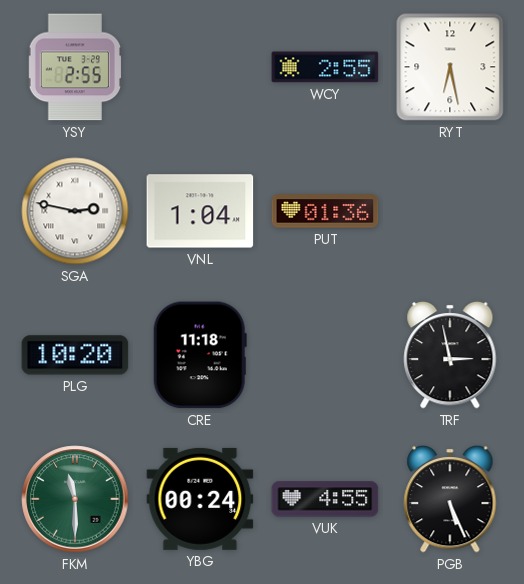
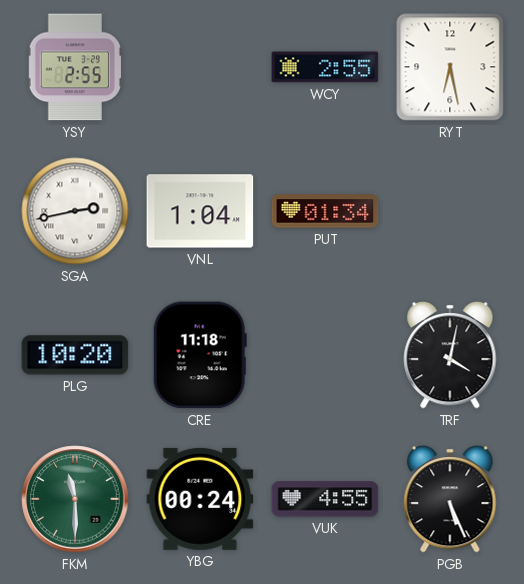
SGA: 2:47 -> 2:43
PUT: 01:36 -> 01:34
TRF: 2:58 -> 4:02
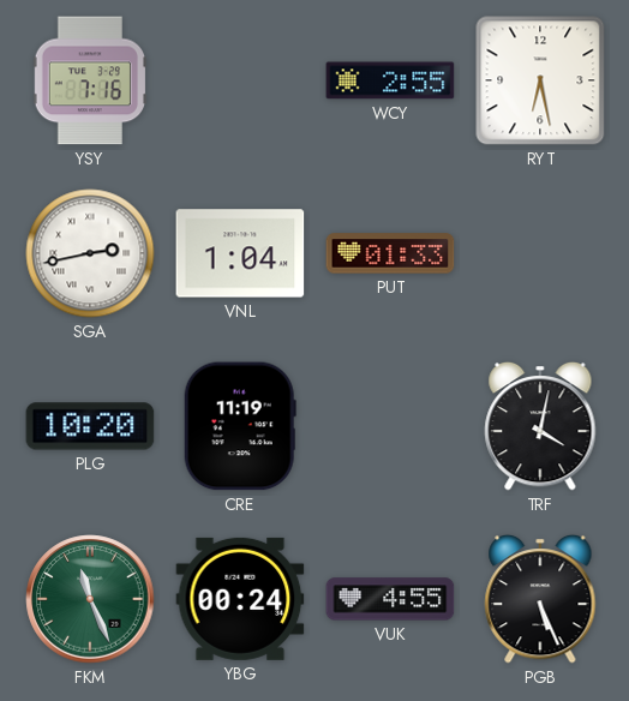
YSY: 2:55 -> 7:16
PUT: 01:34 -> 01:33
CRE: 11:18 -> 11:19
FKM: 11:30 -> 11:26
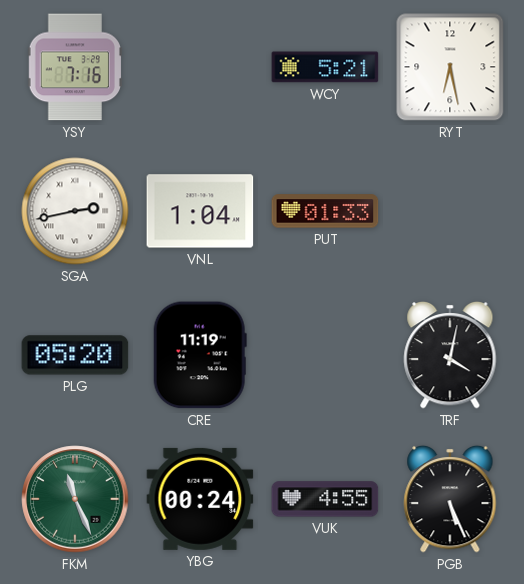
WCY: 2:55 -> 5:21
PLG: 10:20 -> 05:20
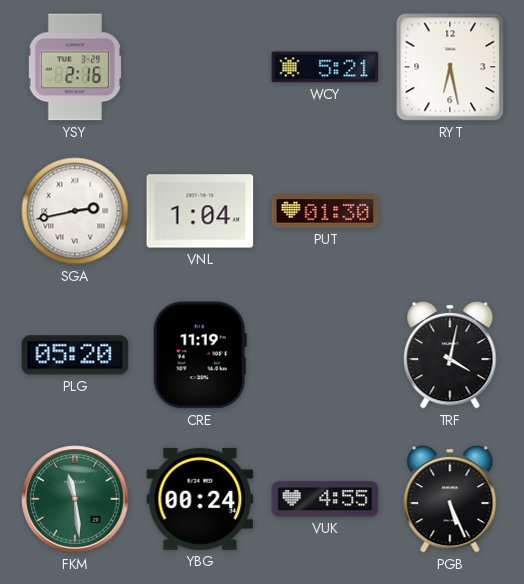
YSY: 7:16 -> 2:16
PUT: 01:33 -> 01:30
FKM: 11:26 -> 11:29
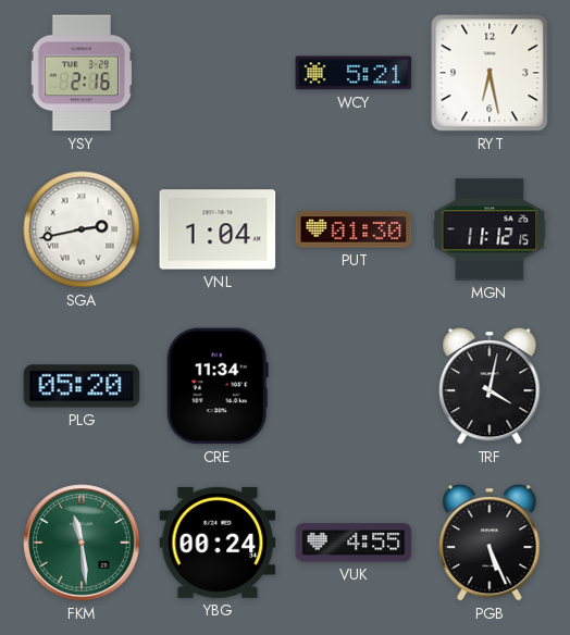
MGN: none -> 11:12
CRE: 11:19 -> 11:34
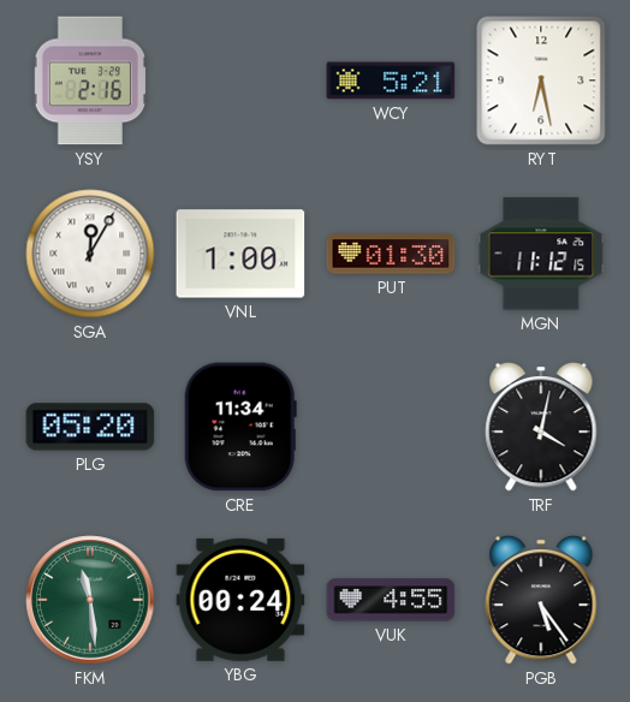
SGA: 2:43 -> 12:05
VNL: 1:04 -> 1:00
PGB: 5:26 -> 5:24
